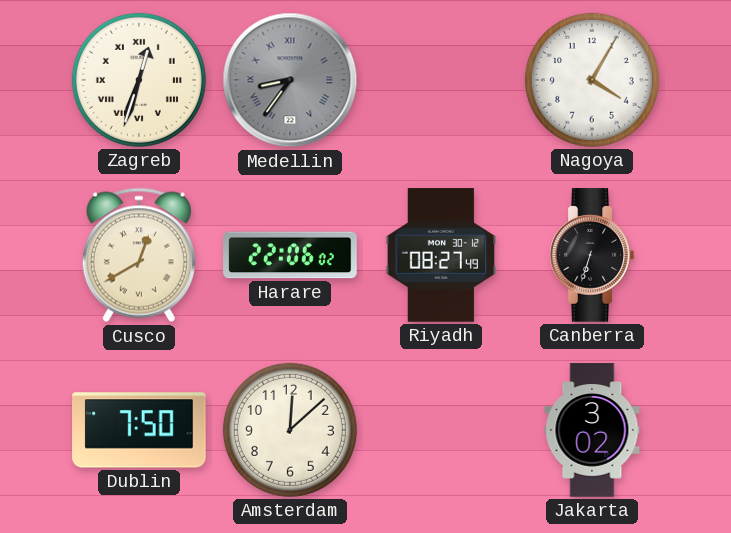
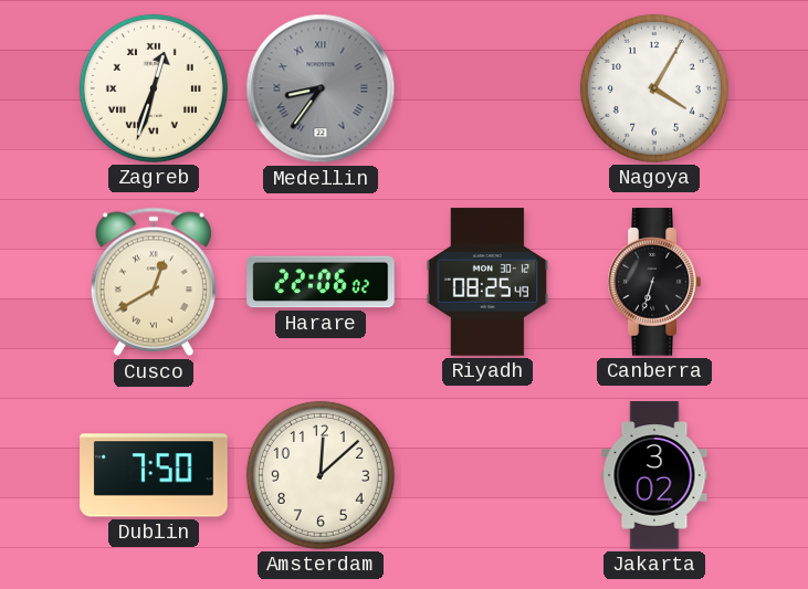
Riyadh: 08:27 -> 08:25
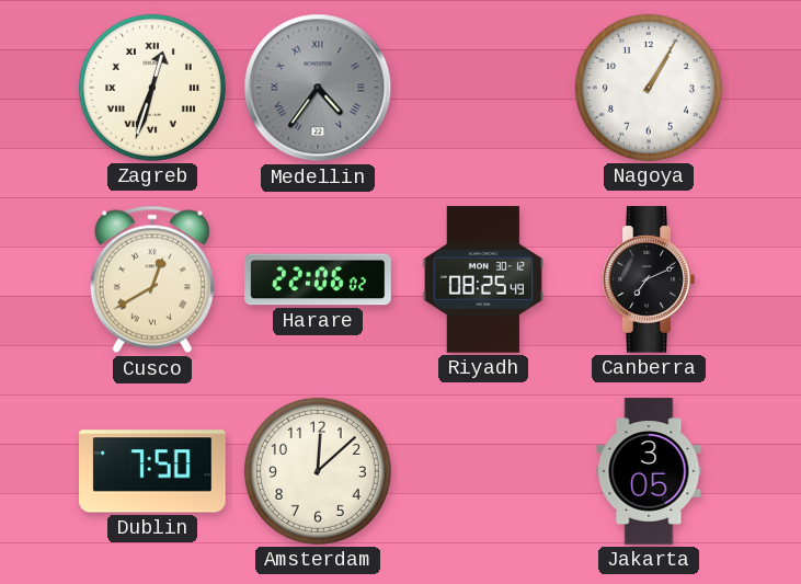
Medellin: 8:36 -> 4:36
Nagoya: 4:05 -> 1:05
Canberra: 6:33 -> 7:11
Jakarta: 3:02 -> 3:05
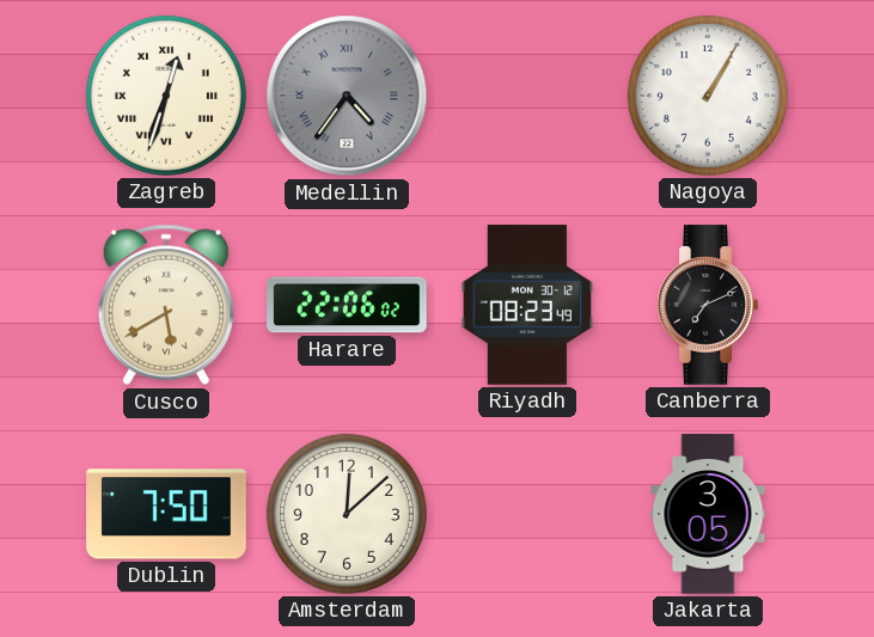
Cusco: 12:40 -> 5:40
Riyadh: 08:25 -> 08:23
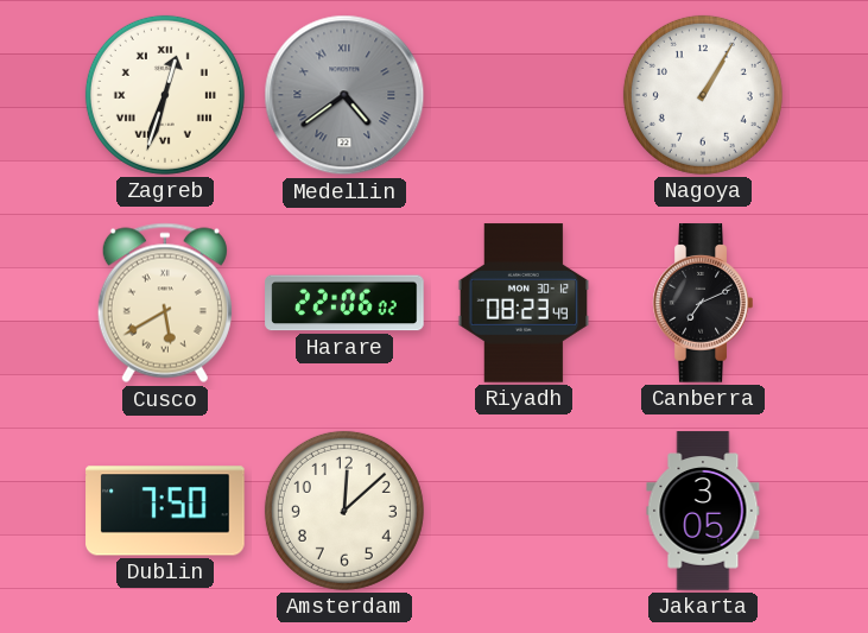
Medellin: 4:36 -> 4:39
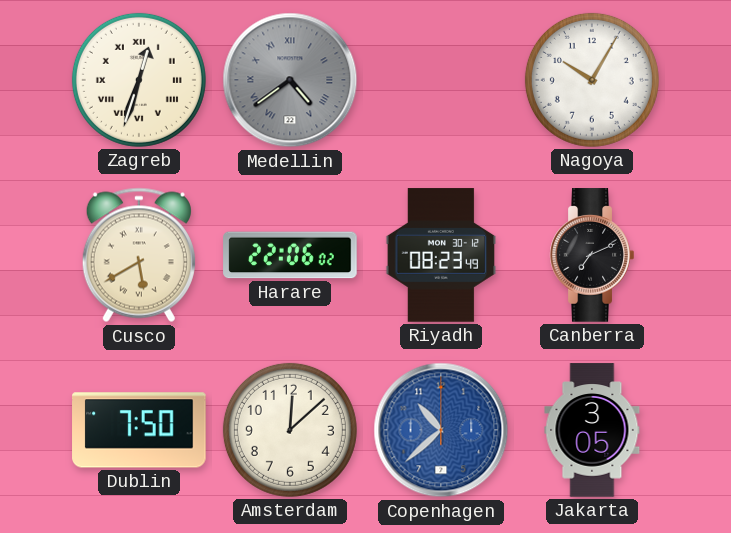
Nagoya: 1:05 -> 10:05
Copenhagen: none -> 10:38
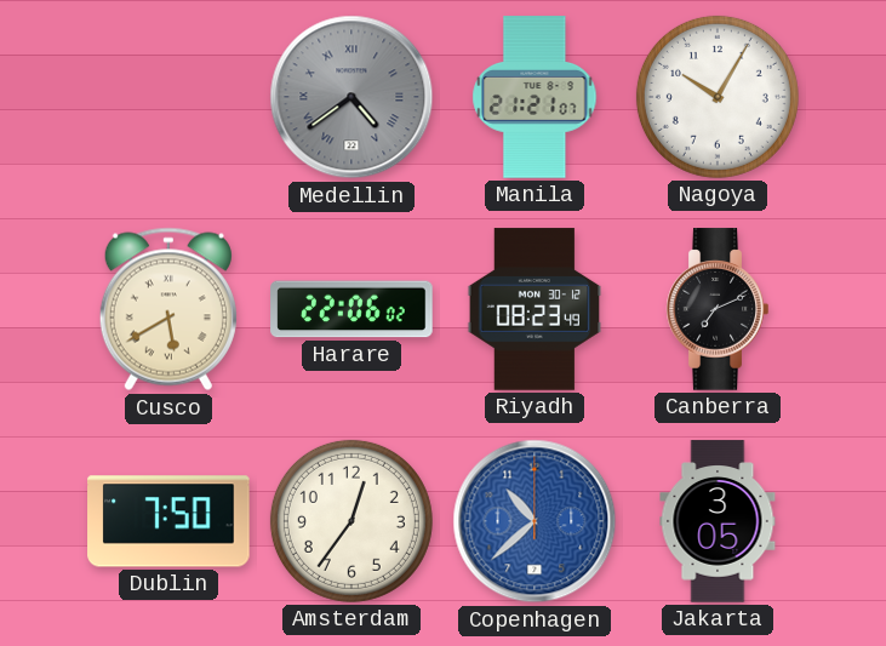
Zagreb: 12:33 -> none
Manila: none -> 21:21
Amsterdam: 12:08 -> 12:36
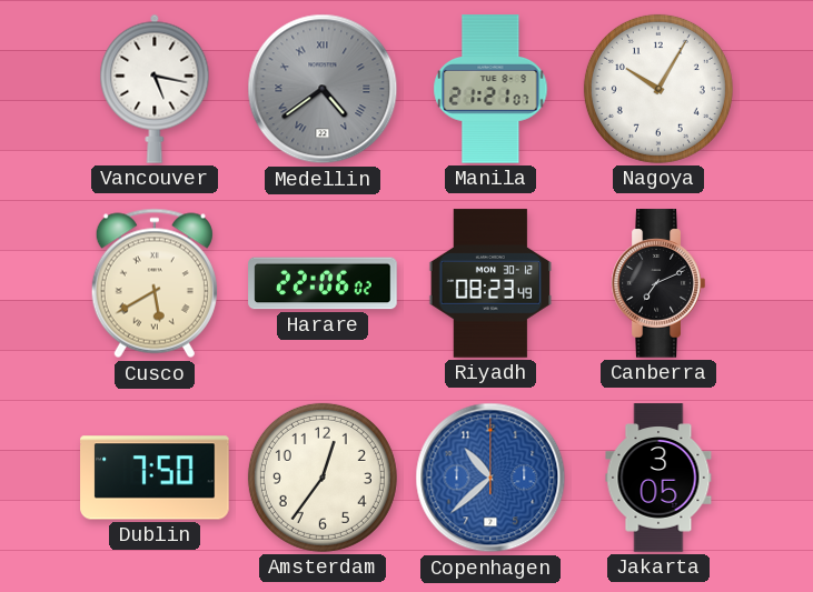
Vancouver: none -> 5:17
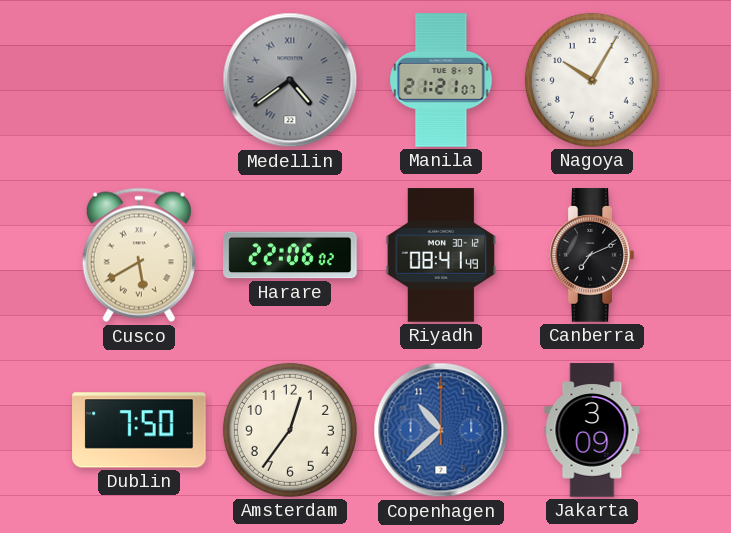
Vancouver: 5:17 -> none
Riyadh: 08:23 -> 08:41
Jakarta: 3:05 -> 3:09
